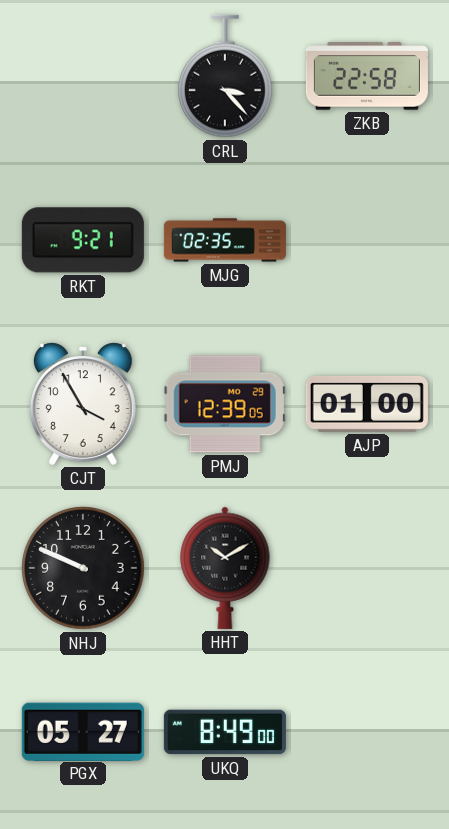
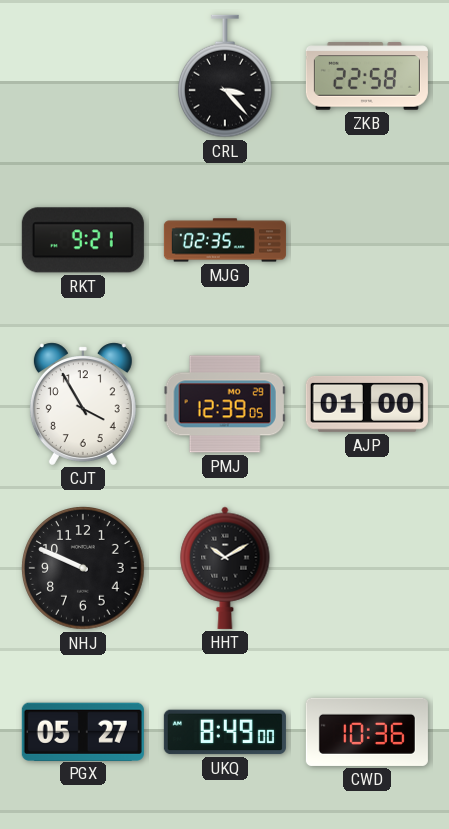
CWD: none -> 10:36
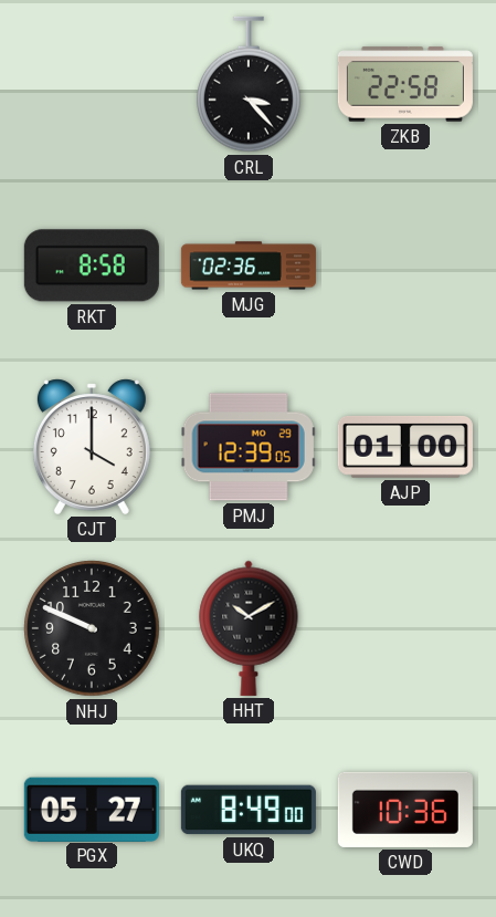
RKT: 9:21 -> 8:58
MJG: 02:35 -> 02:36
CJT: 3:55 -> 4:00
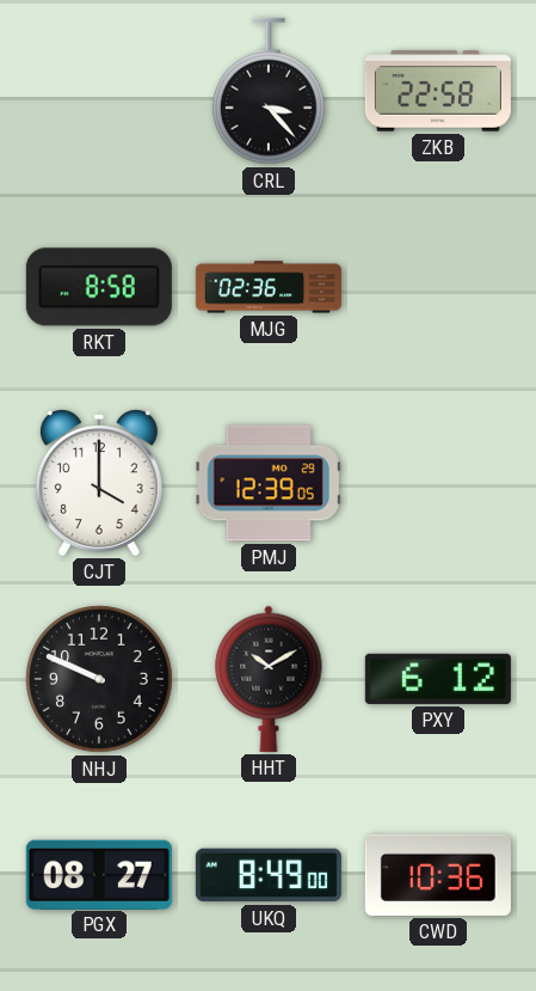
AJP: 01:00 -> none
PXY: none -> 6:12
PGX: 05:27 -> 08:27
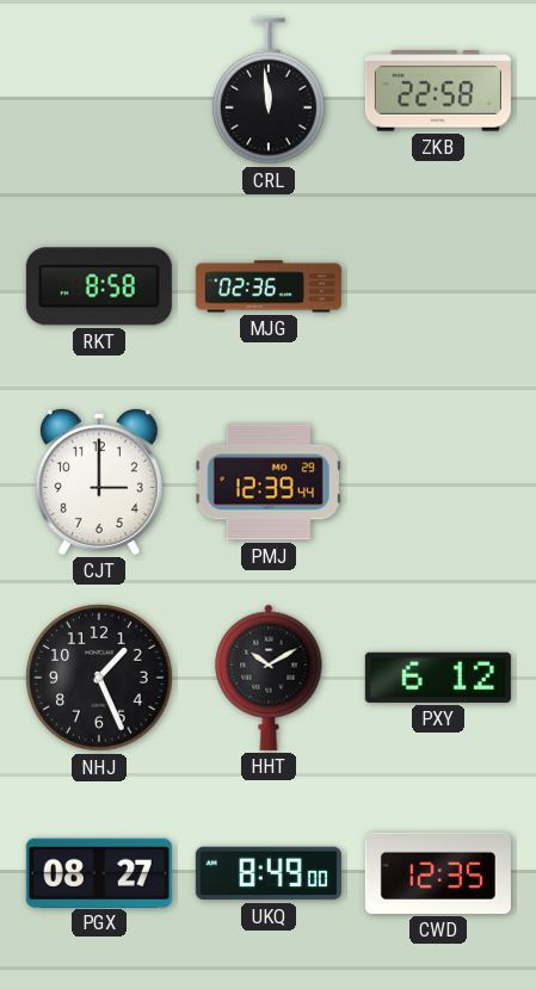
CRL: 3:23 -> 11:59
CJT: 4:00 -> 3:00
PMJ: 12:39:05 -> 12:39:44
NHJ: 9:49 -> 1:26
CWD: 10:36 -> 12:35
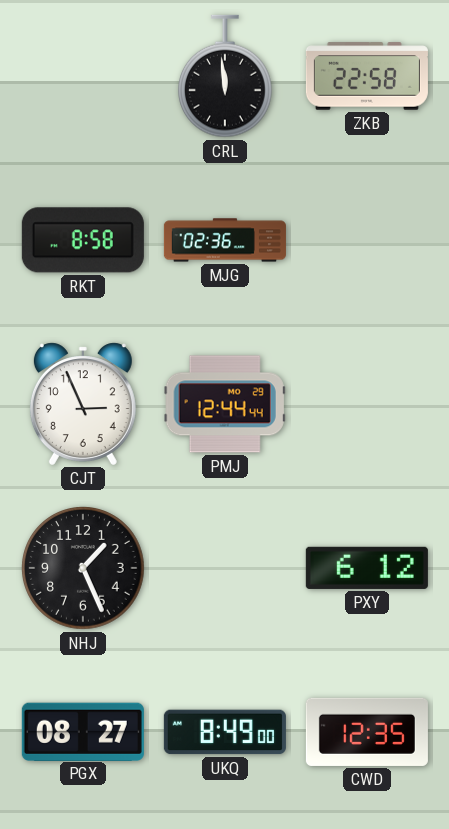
CJT: 3:00 -> 2:56
PMJ: 12:39 -> 12:44
HHT: 10:10 -> none
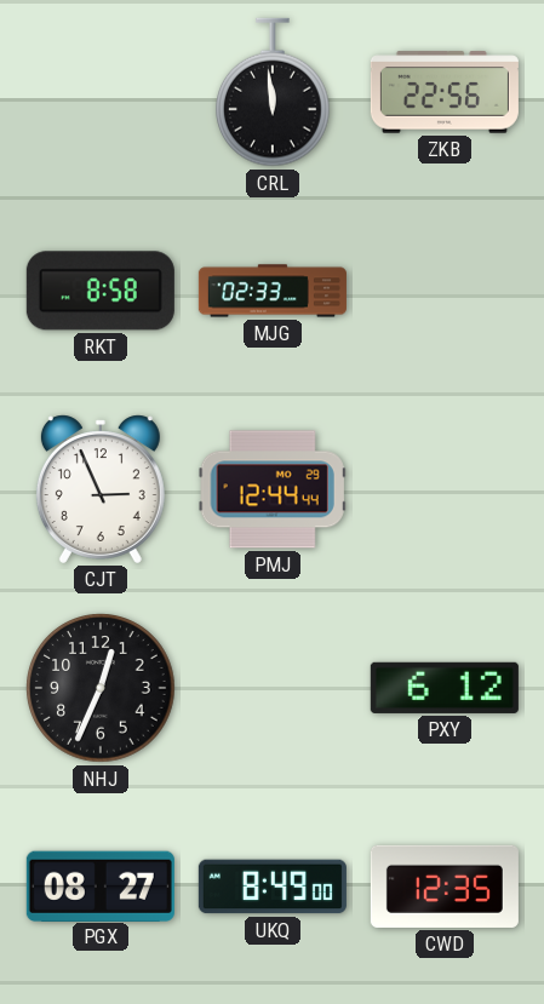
ZKB: 22:58 -> 22:56
MJG: 02:36 -> 02:33
NHJ: 1:26 -> 12:34
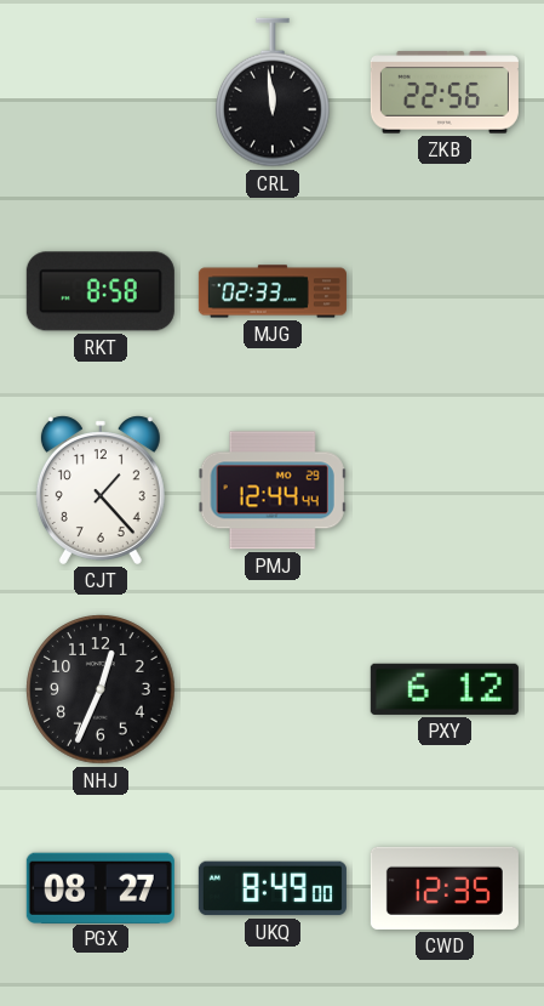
CJT: 2:56 -> 1:23
